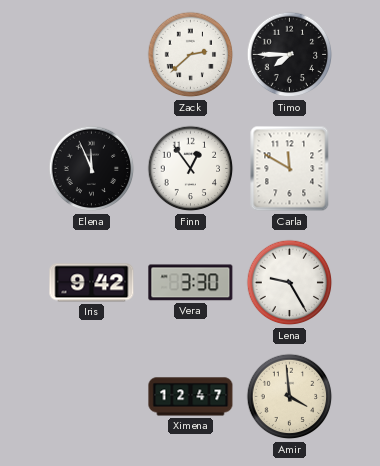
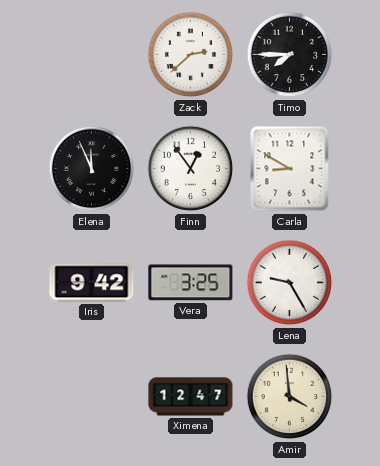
Carla: 11:50 -> 8:50
Vera: 3:30 -> 3:25
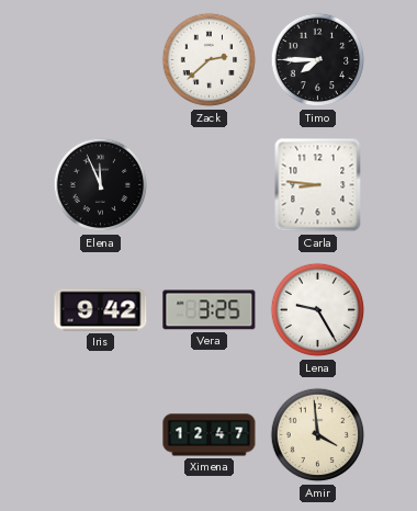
Finn: 12:54 -> none
Carla: 8:50 -> 8:46
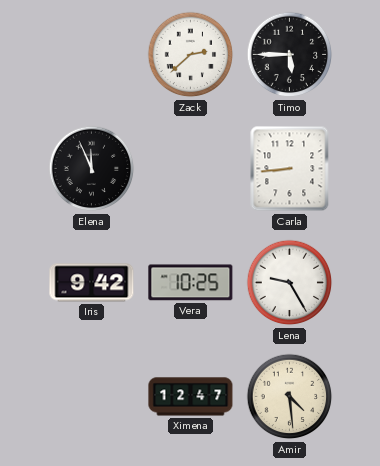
Timo: 7:45 -> 5:45
Carla: 8:46 -> 8:44
Vera: 3:25 -> 10:25
Amir: 3:59 -> 4:29
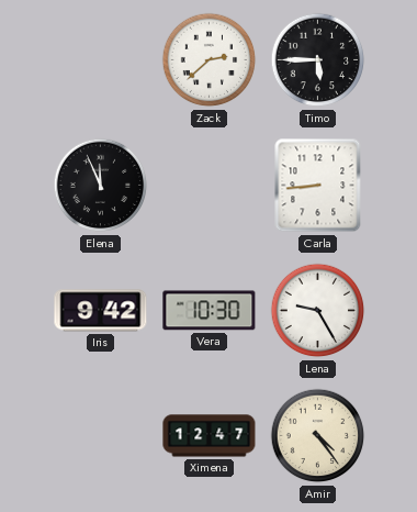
Vera: 10:25 -> 10:30
Amir: 4:29 -> 4:24
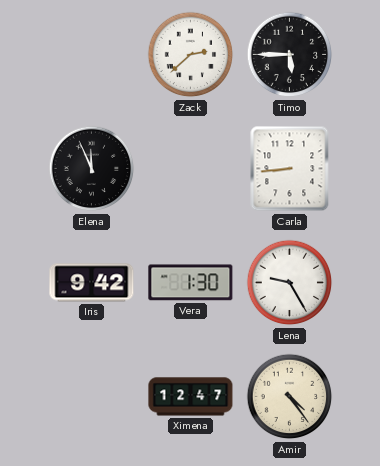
Vera: 10:30 -> 1:30
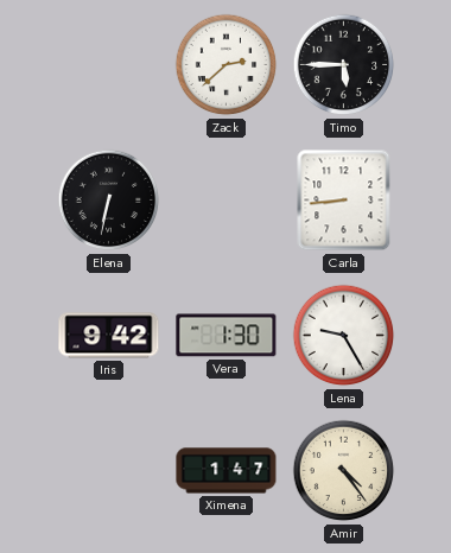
Elena: 11:56 -> 6:32
Ximena: 12:47 -> 1:47
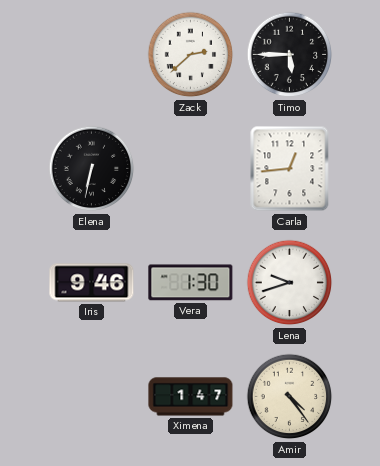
Carla: 8:44 -> 12:44
Iris: 9:42 -> 9:46
Lena: 9:25 -> 9:42
